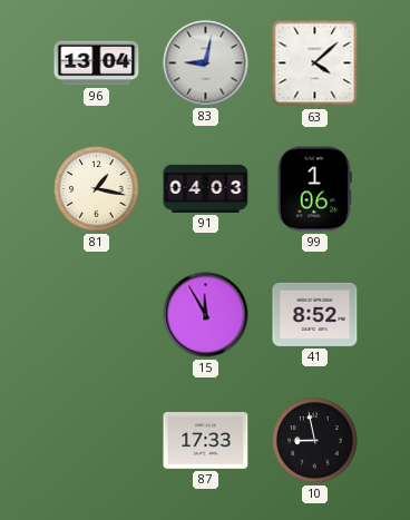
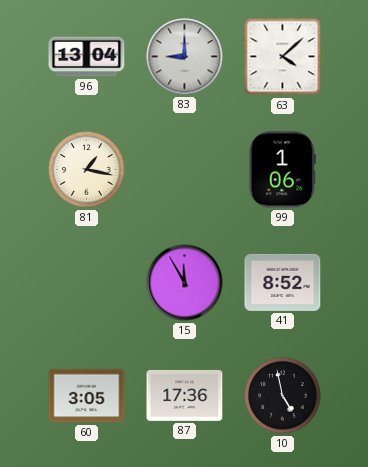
83: 9:02 -> 9:00
91: 04:03 -> none
60: none -> 3:05
87: 17:33 -> 17:36
10: 8:58 -> 4:58
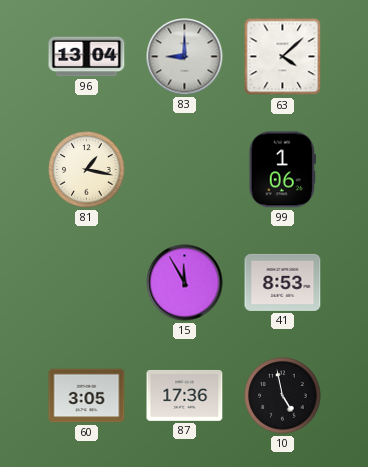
41: 8:52 -> 8:53
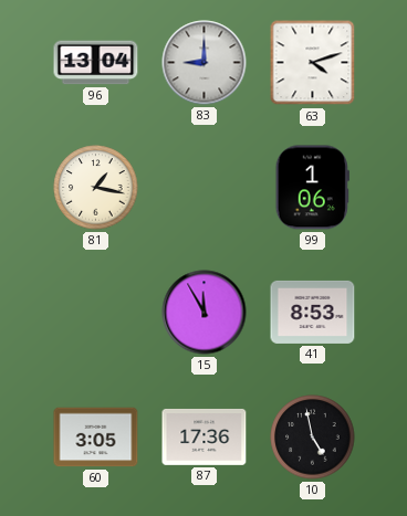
63: 4:08 -> 4:12
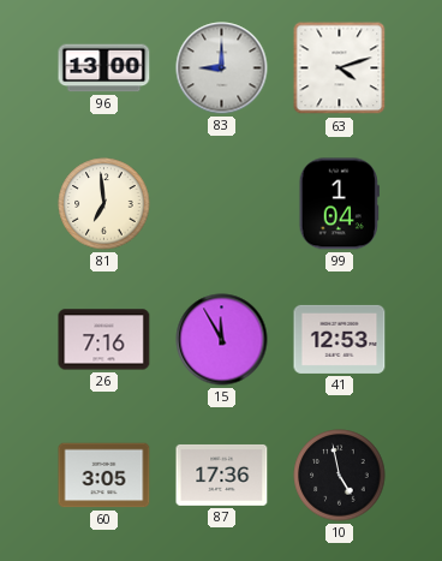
96: 13:04 -> 13:00
81: 1:17 -> 6:59
99: 1:06 -> 1:04
26: none -> 7:16
41: 8:53 -> 12:53
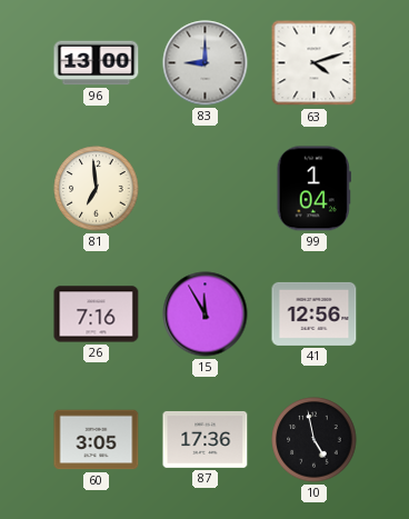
41: 12:53 -> 12:56
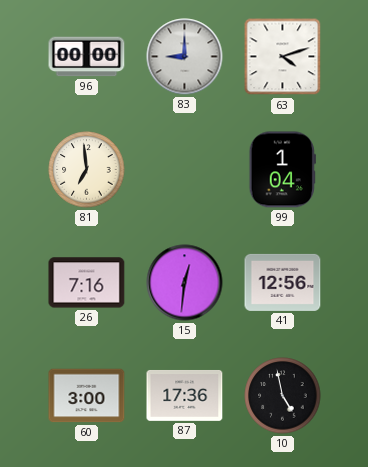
96: 13:00 -> 00:00
15: 11:55 -> 12:31
60: 3:05 -> 3:00
